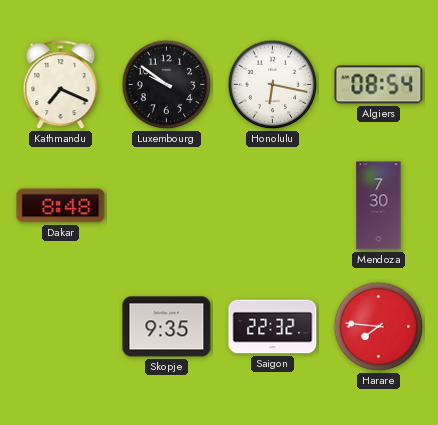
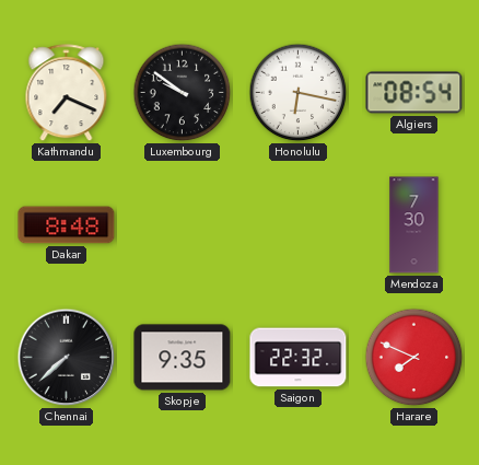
Chennai: none -> 7:38
Harare: 7:46 -> 7:49
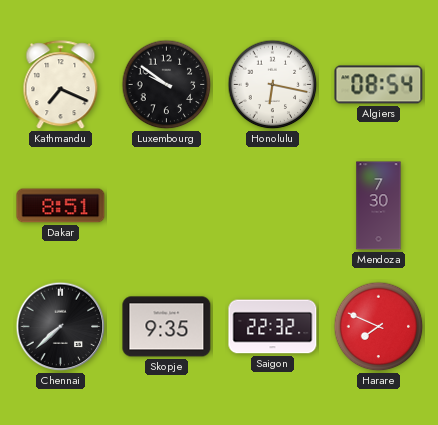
Dakar: 8:48 -> 8:51
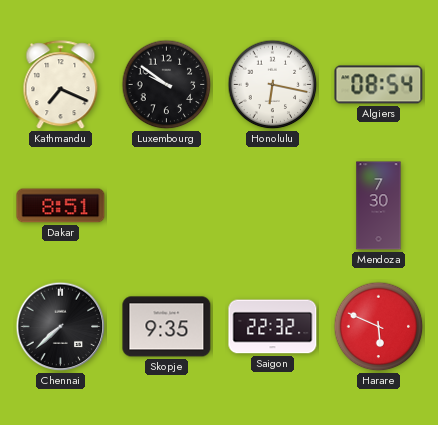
Harare: 7:49 -> 5:49
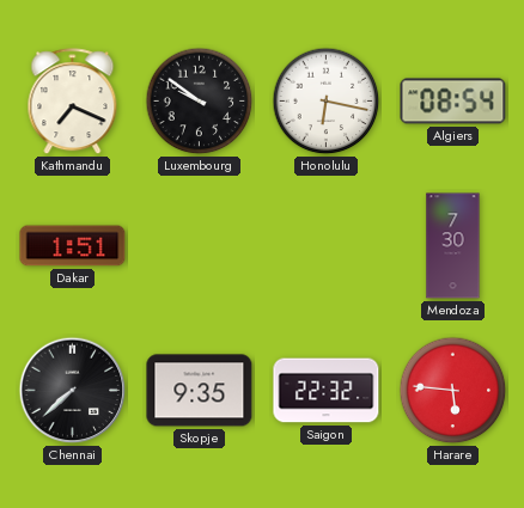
Dakar: 8:51 -> 1:51
Harare: 5:49 -> 5:46
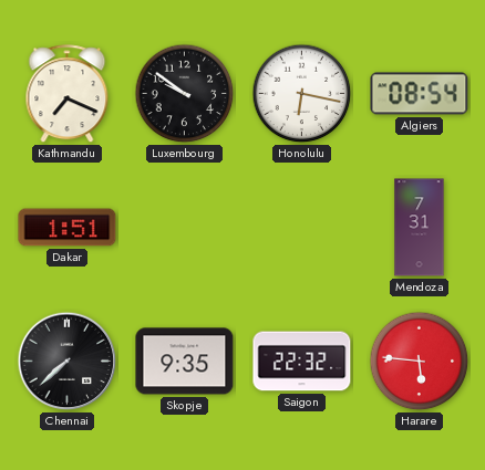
Mendoza: 7:30 -> 7:31
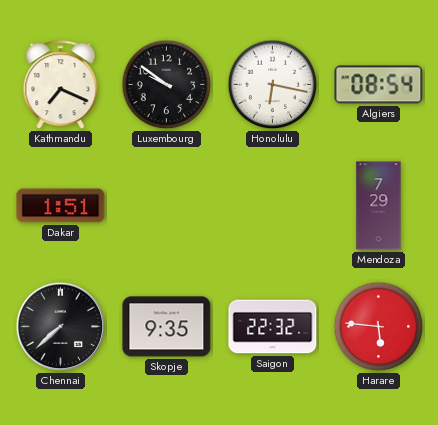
Mendoza: 7:31 -> 7:29
